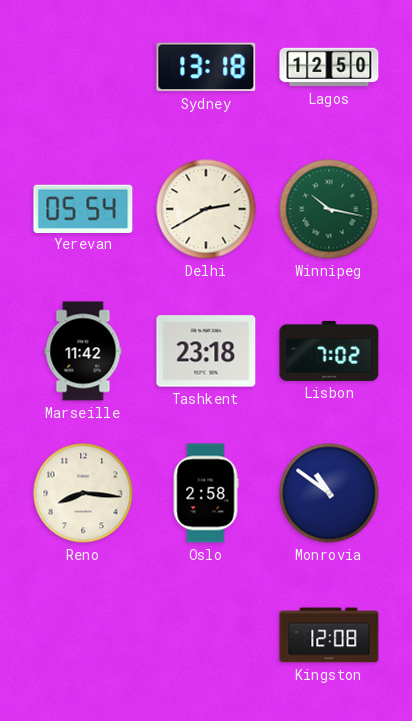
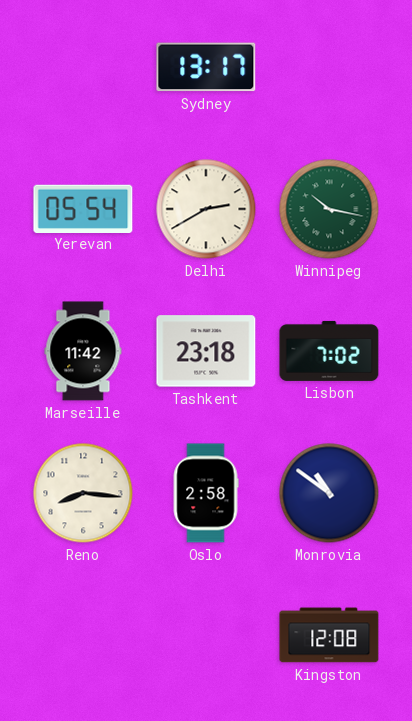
Sydney: 13:18 -> 13:17
Lagos: 12:50 -> none
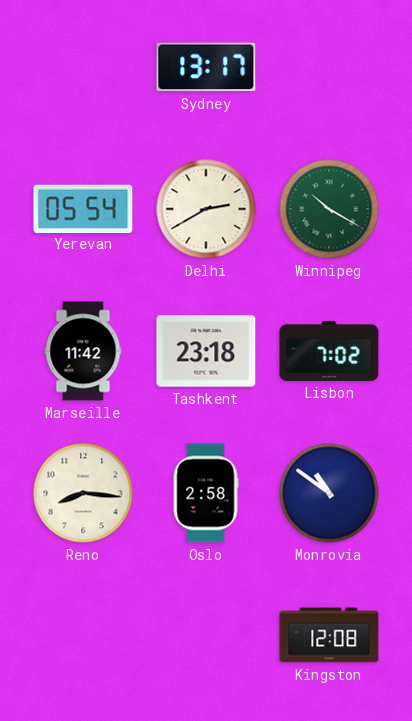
Winnipeg: 10:17 -> 10:20
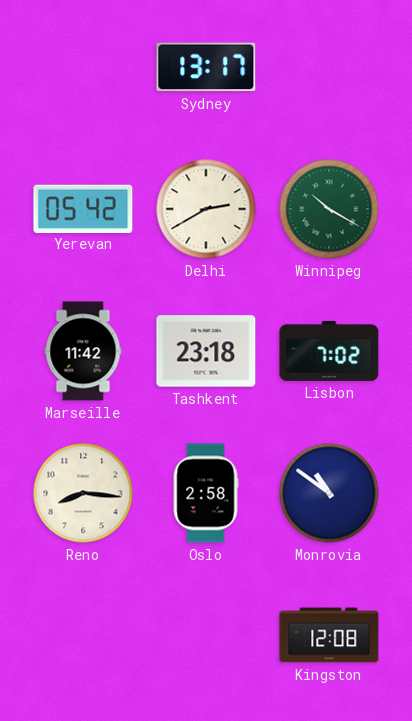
Yerevan: 05:54 -> 05:42
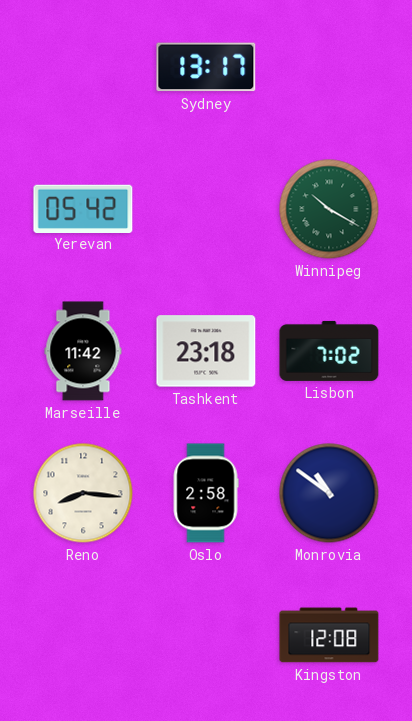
Delhi: 2:40 -> none
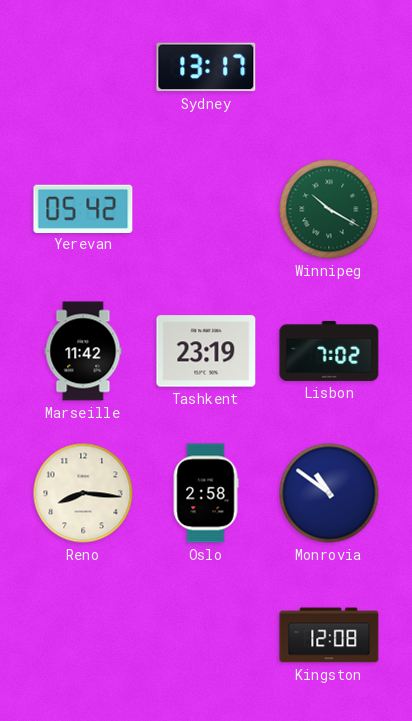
Tashkent: 23:18 -> 23:19
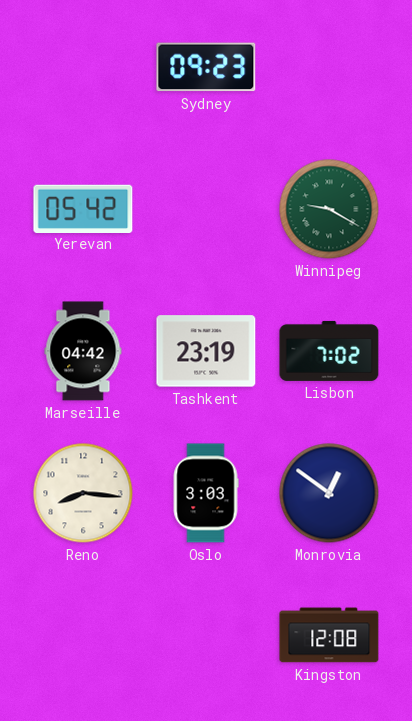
Sydney: 13:17 -> 09:23
Winnipeg: 10:20 -> 9:20
Marseille: 11:42 -> 04:42
Oslo: 2:58 -> 3:03
Monrovia: 10:51 -> 12:51
